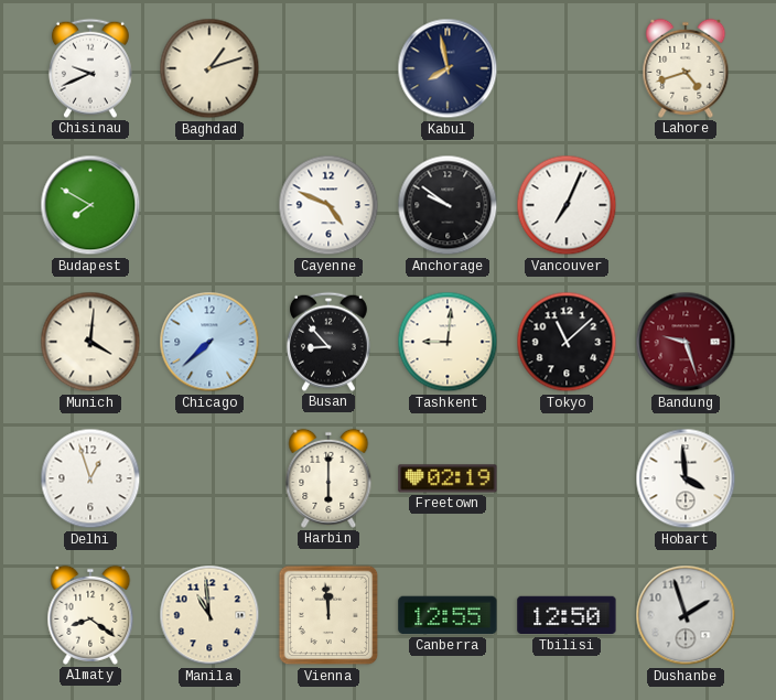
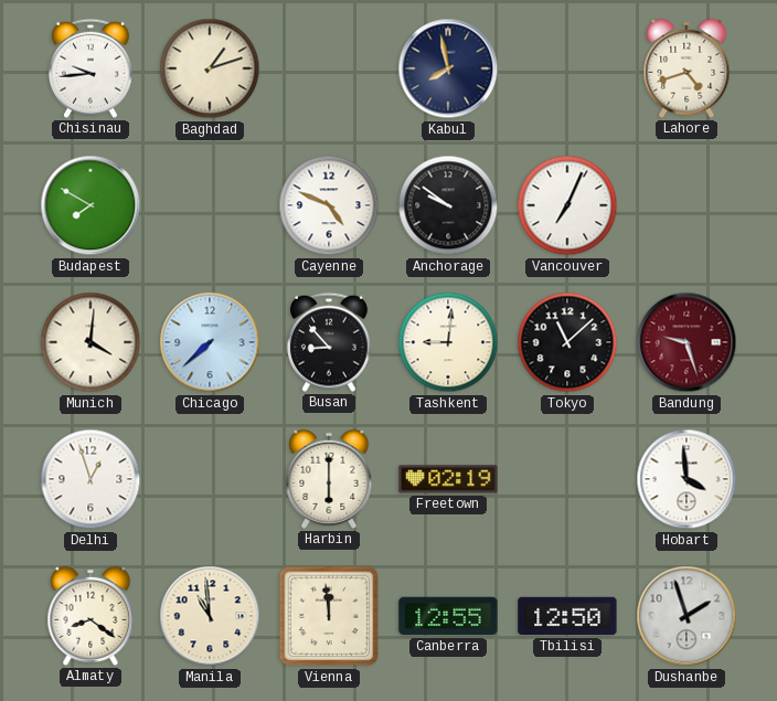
Chisinau: 9:41 -> 9:44
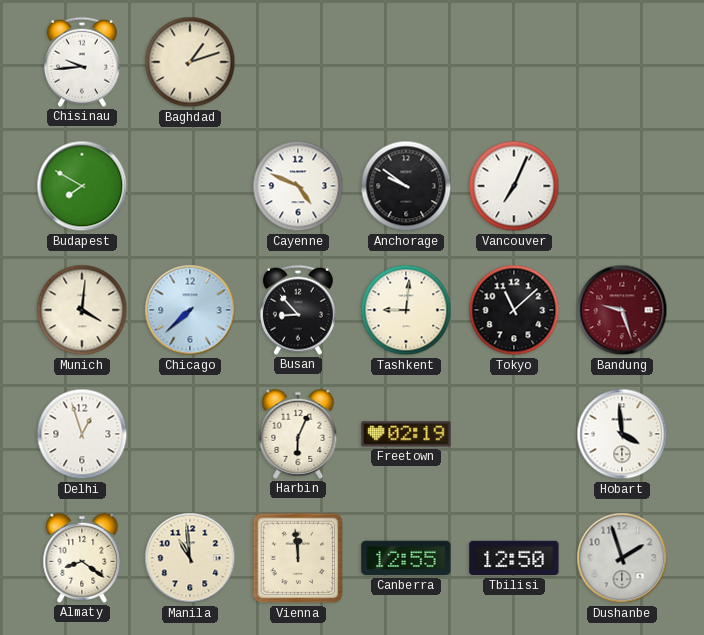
Kabul: 7:58 -> none
Lahore: 4:42 -> none
Harbin: 6:00 -> 6:04
